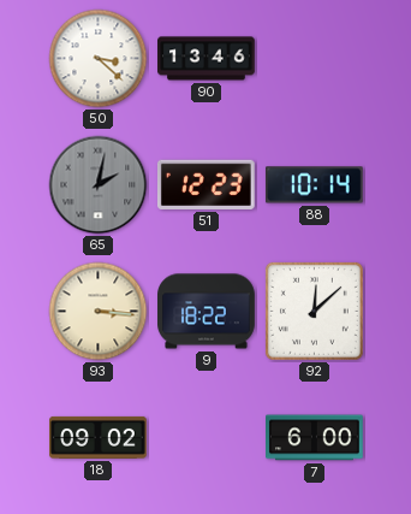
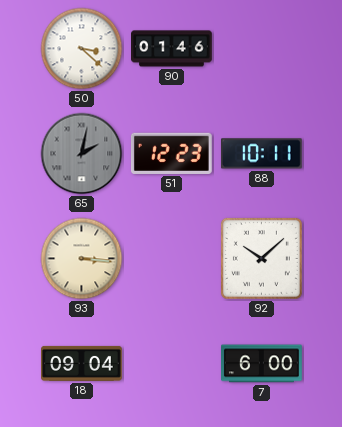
90: 13:46 -> 01:46
88: 10:14 -> 10:11
9: 18:22 -> none
92: 12:08 -> 10:08
18: 09:02 -> 09:04
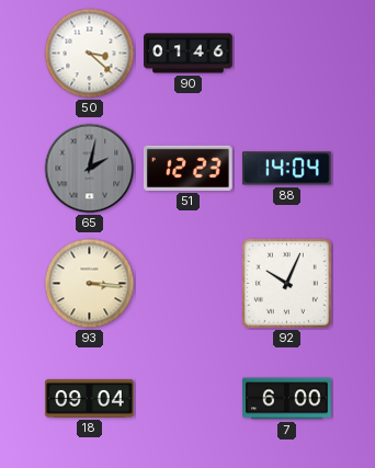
88: 10:11 -> 14:04
92: 10:08 -> 10:04
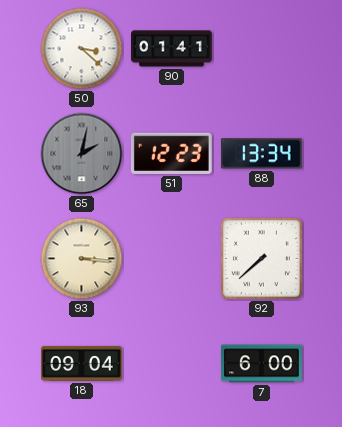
90: 01:46 -> 01:41
88: 14:04 -> 13:34
92: 10:04 -> 7:38
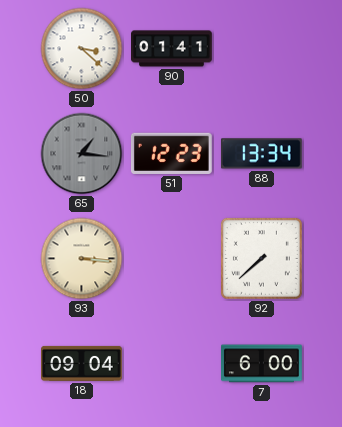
65: 2:02 -> 1:16
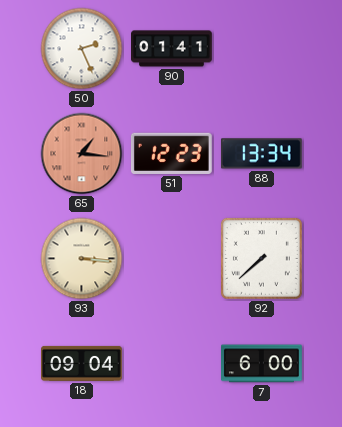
50: 3:22 -> 2:26
65 dial: grey -> salmon
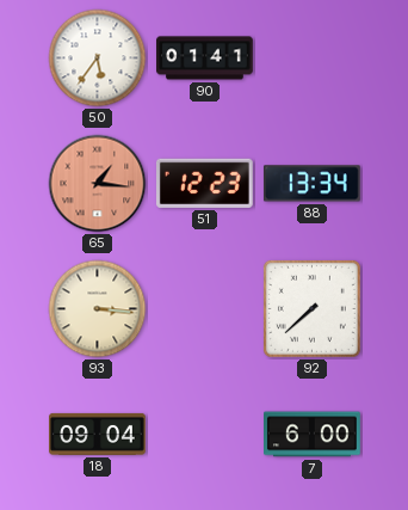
50: 2:26 -> 5:36
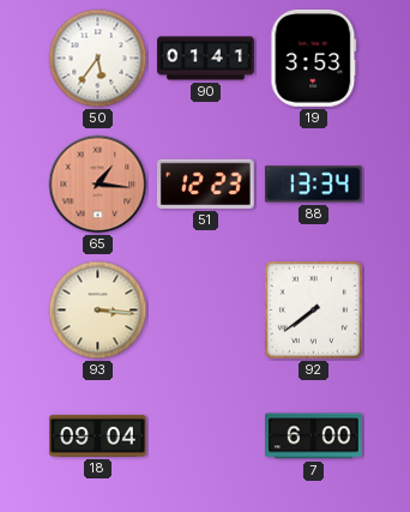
19: none -> 3:53
92: 7:38 -> 7:39
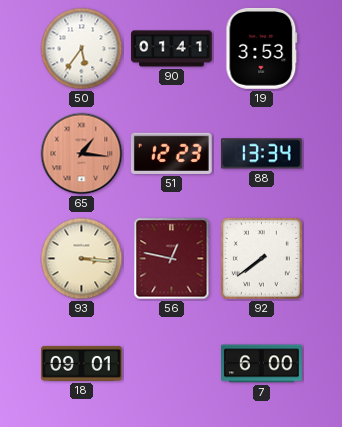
56: none -> 12:47
18: 09:04 -> 09:01
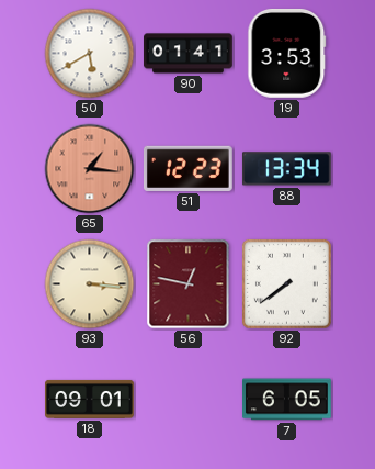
50: 5:36 -> 5:40
7: 6:00 -> 6:05
